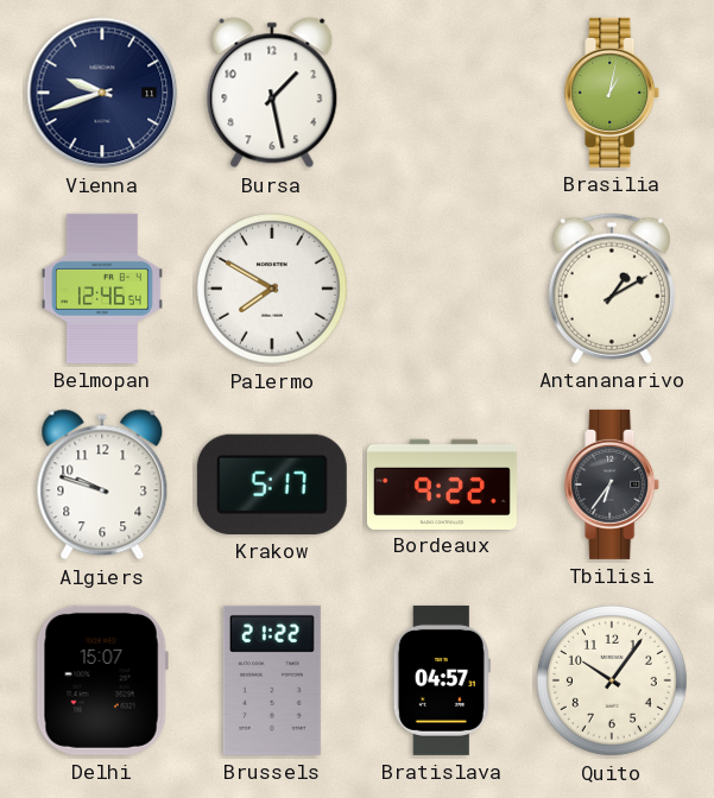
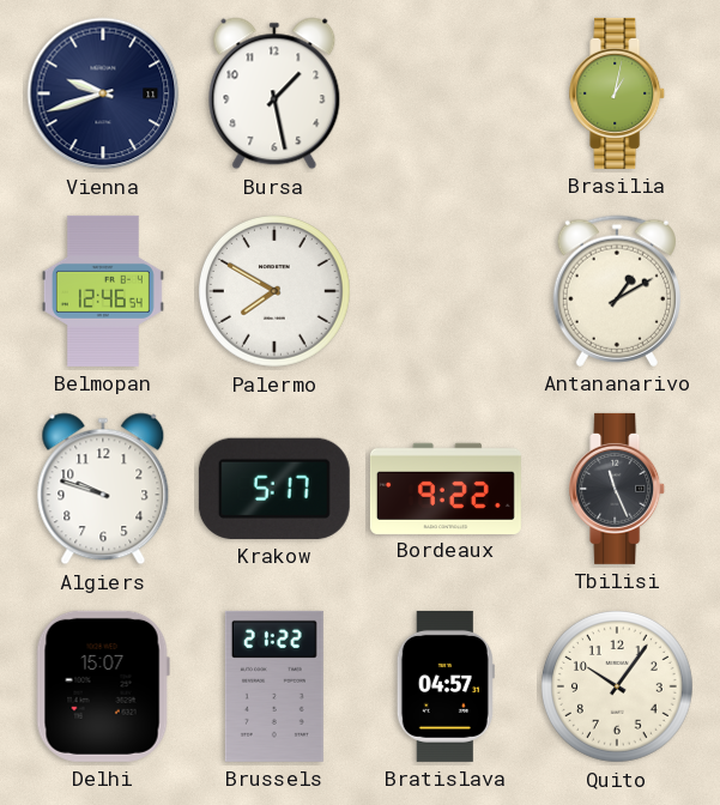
Tbilisi: 6:36 -> 11:26
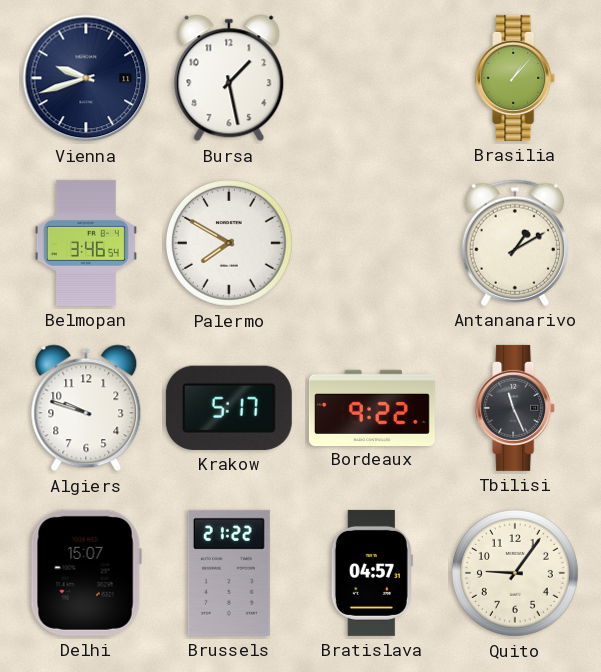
Brasilia: 1:02 -> 1:07
Belmopan: 12:46 -> 3:46
Quito: 10:06 -> 9:06
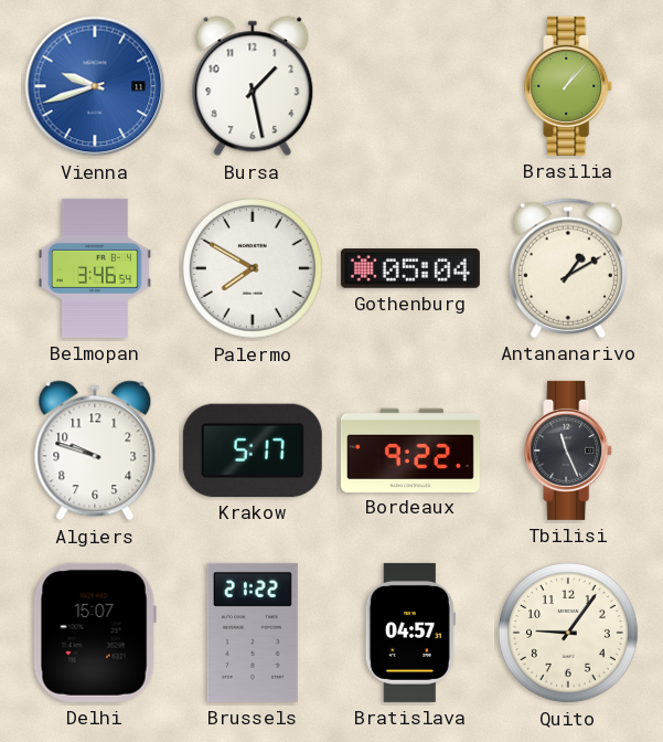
Vienna dial: navy -> blue
Gothenburg: none -> 05:04
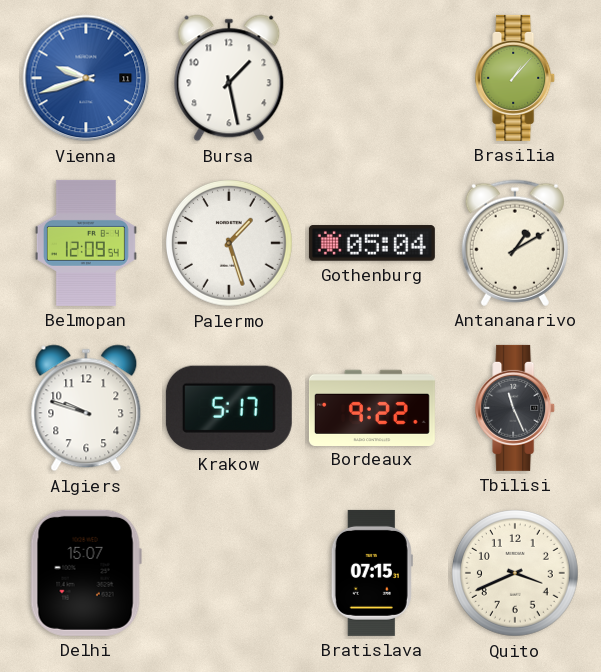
Belmopan: 3:46 -> 12:09
Palermo: 7:50 -> 1:27
Brussels: 21:22 -> none
Bratislava: 04:57 -> 07:15
Quito: 9:06 -> 3:41
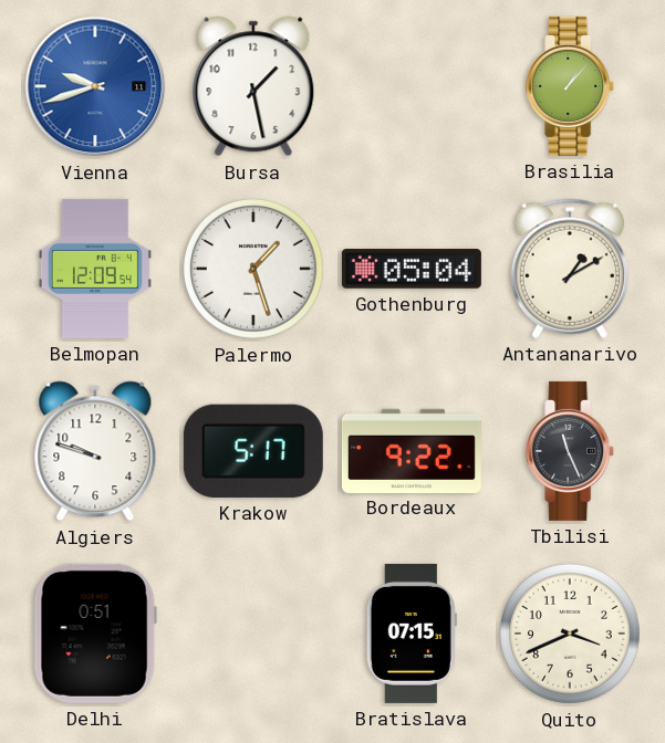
Delhi: 15:07 -> 0:51
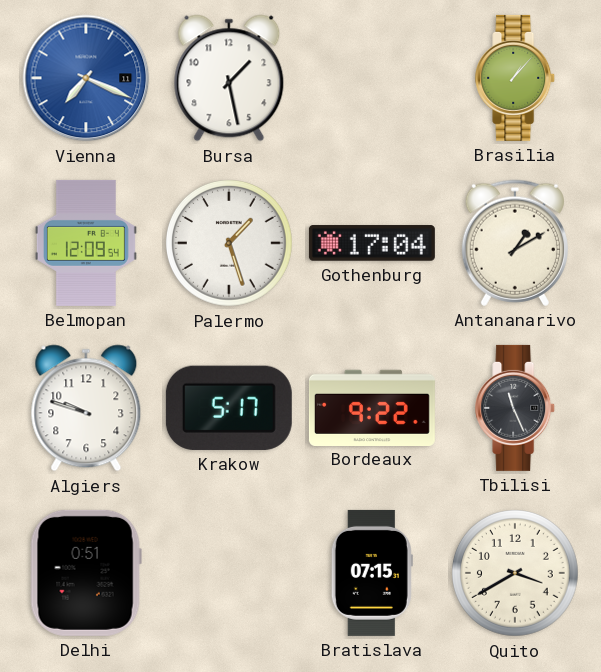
Vienna: 9:42 -> 7:19
Gothenburg: 05:04 -> 17:04
Quito: 3:41 -> 3:40
